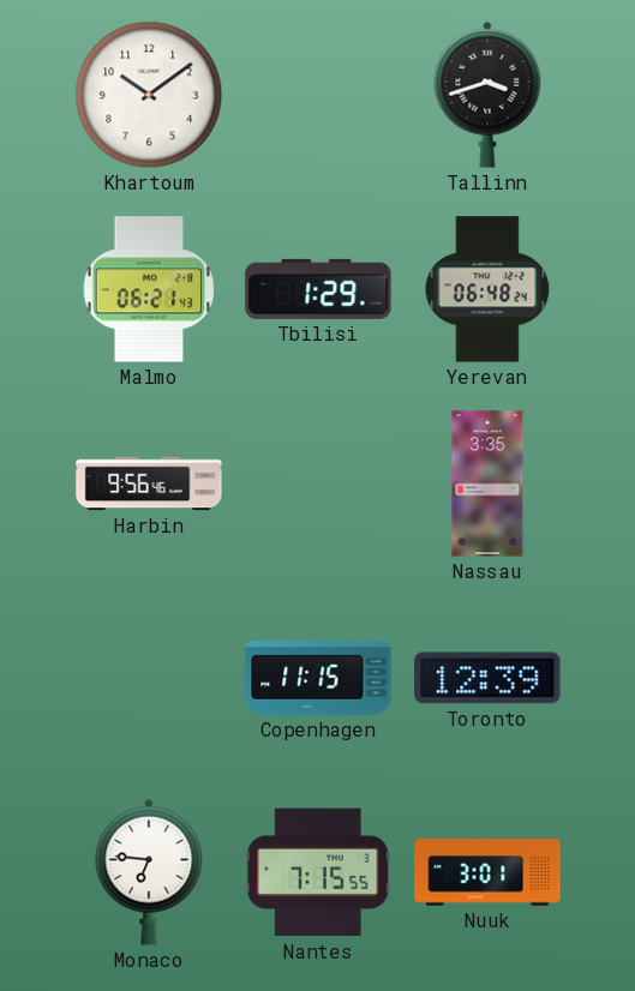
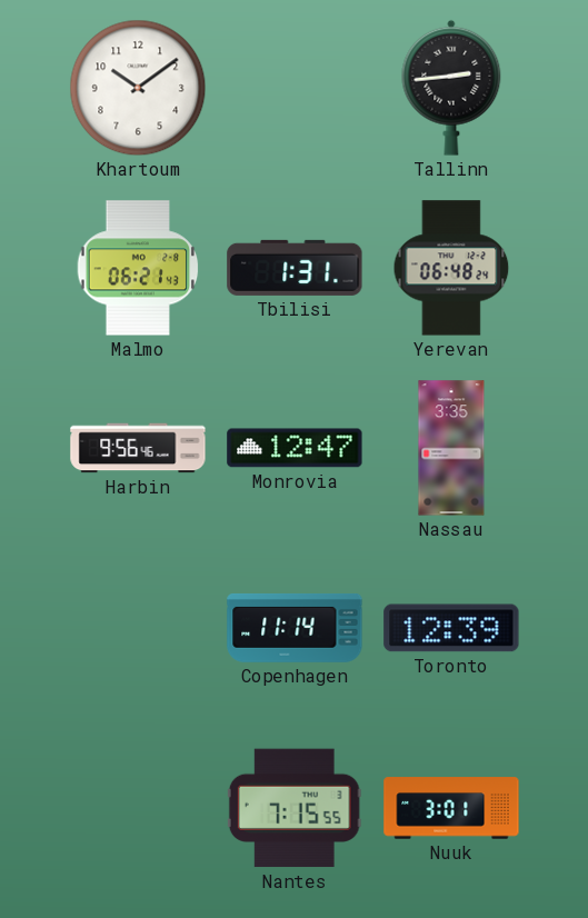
Tallinn: 3:42 -> 2:44
Tbilisi: 1:29 -> 1:31
Monrovia: none -> 12:47
Copenhagen: 11:15 -> 11:14
Monaco: 6:46 -> none
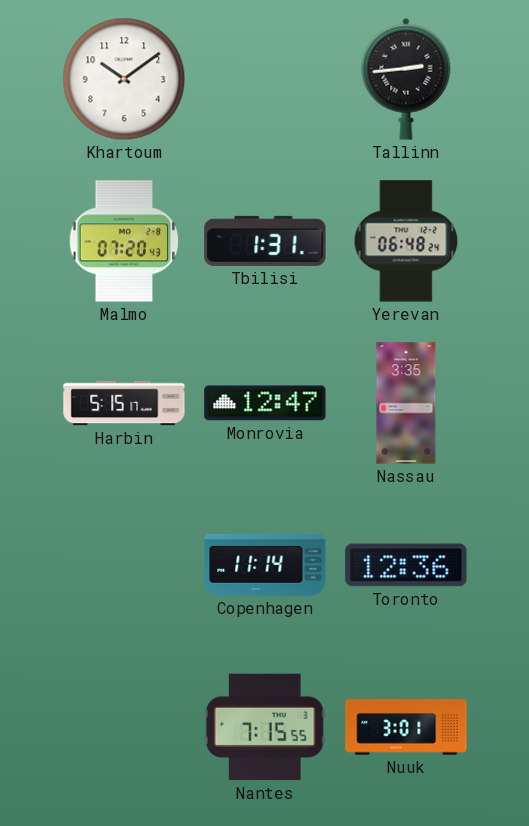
Malmo: 06:21 -> 07:20
Harbin: 9:56 -> 5:15
Toronto: 12:39 -> 12:36
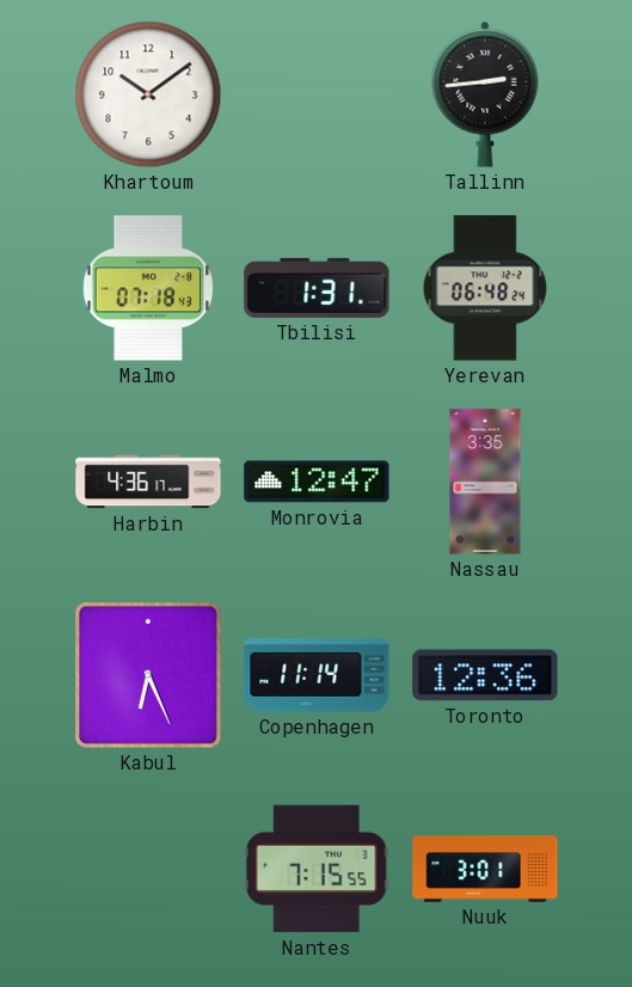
Malmo: 07:20 -> 07:18
Harbin: 5:15 -> 4:36
Kabul: none -> 6:26
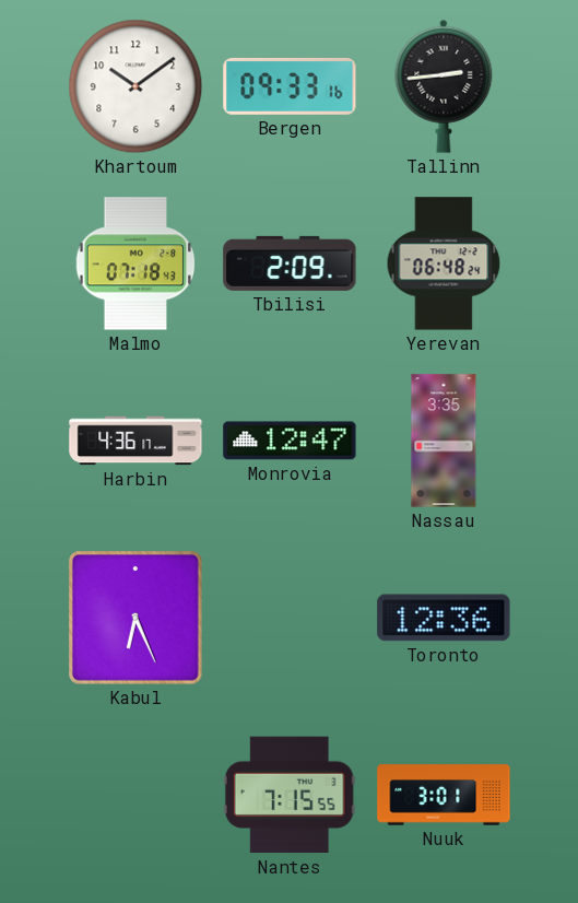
Bergen: none -> 09:33
Tbilisi: 1:31 -> 2:09
Copenhagen: 11:14 -> none
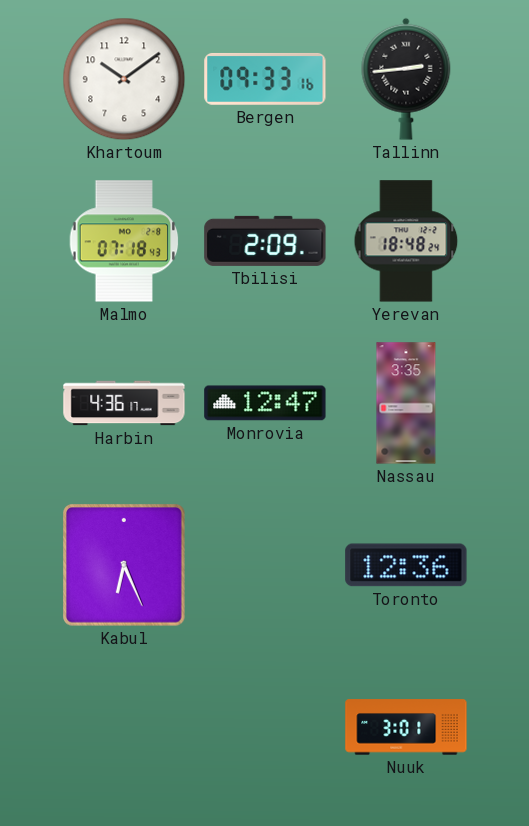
Yerevan: 06:48 -> 18:48
Nantes: 7:15 -> none
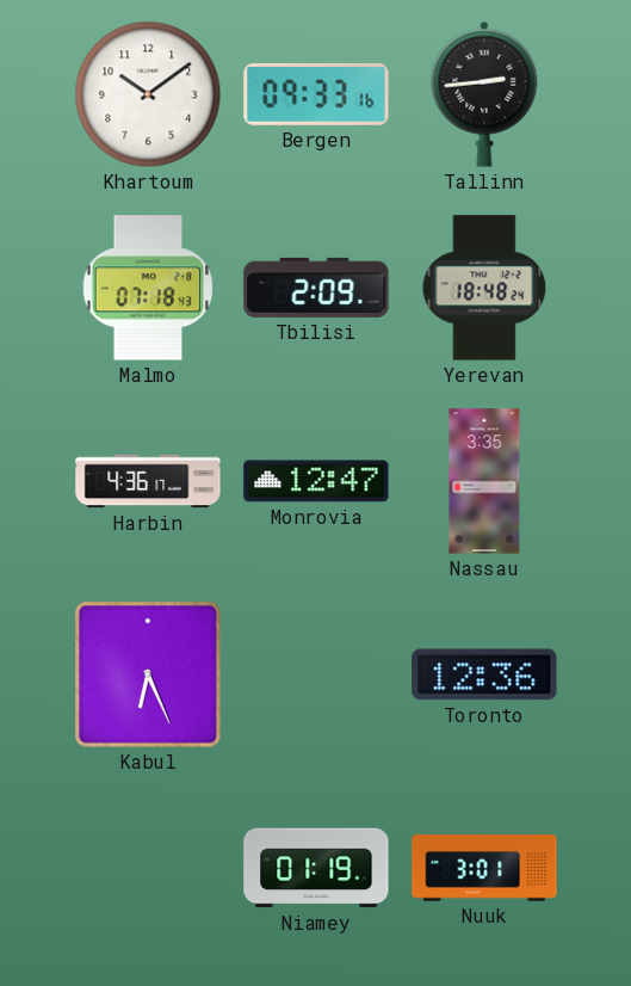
Niamey: none -> 01:19
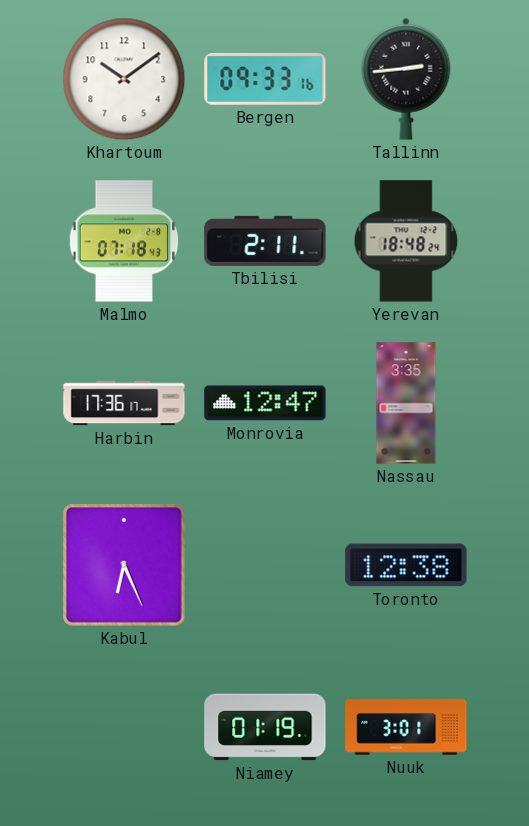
Tbilisi: 2:09 -> 2:11
Harbin: 4:36 -> 17:36
Toronto: 12:36 -> 12:38
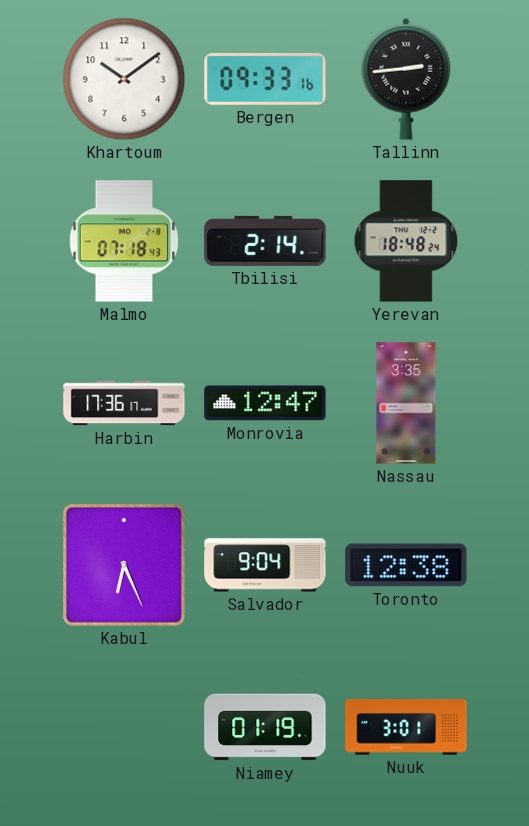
Tbilisi: 2:11 -> 2:14
Salvador: none -> 9:04
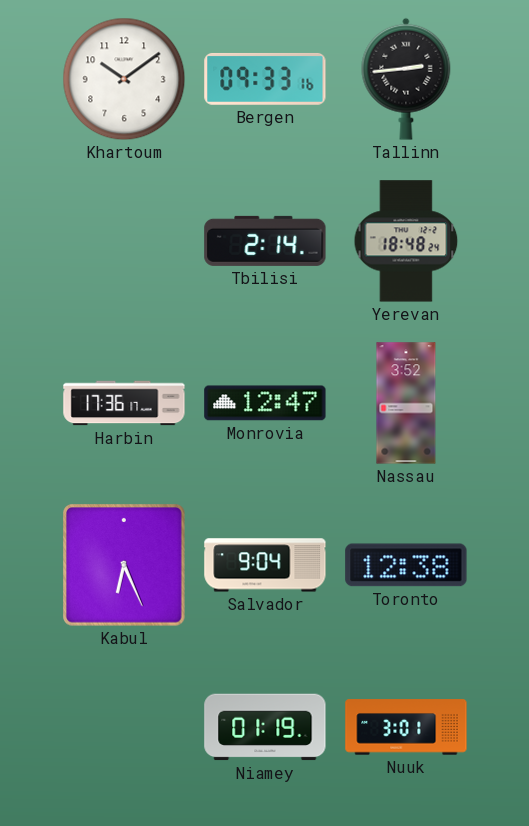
Malmo: 07:18 -> none
Nassau: 3:35 -> 3:52
